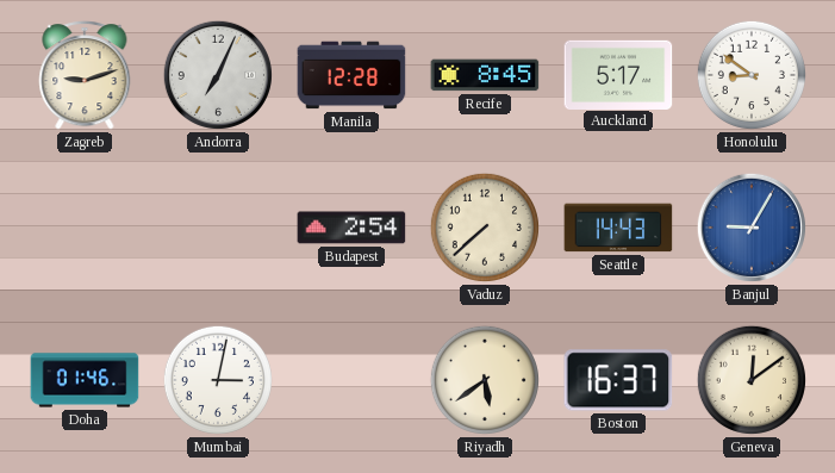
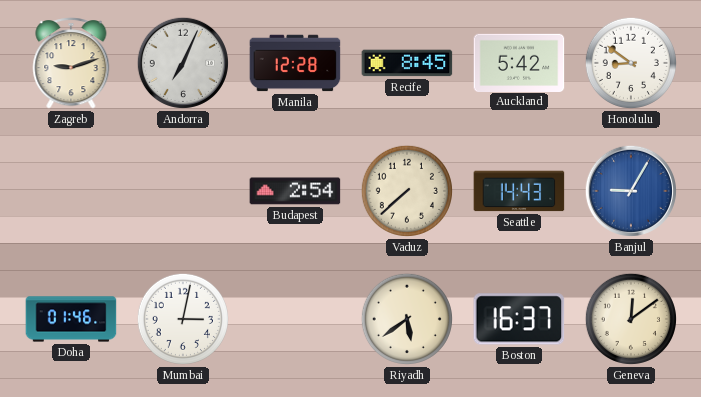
Auckland: 5:17 -> 5:42
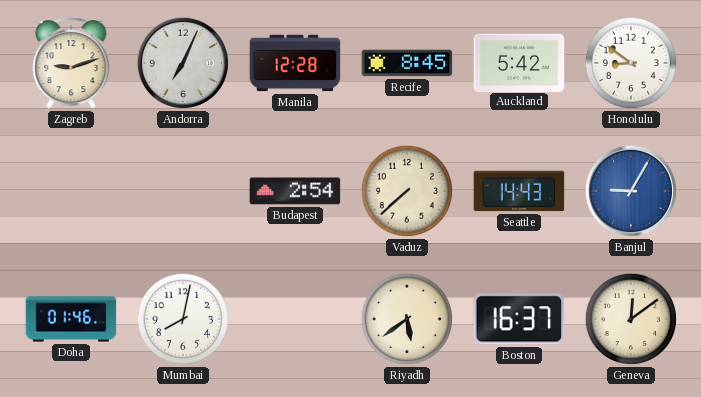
Mumbai: 3:02 -> 8:02
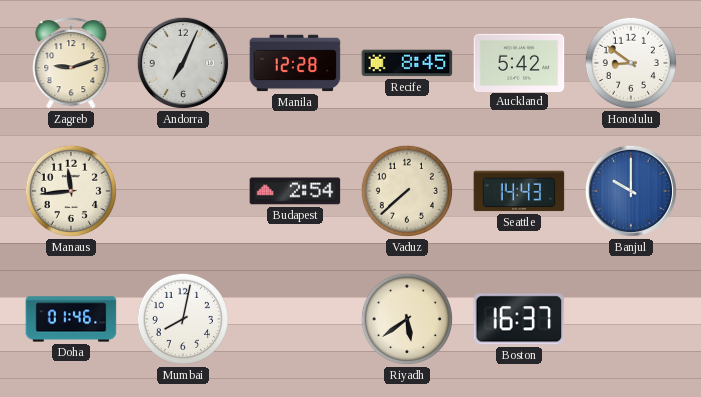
Manaus: none -> 11:44
Banjul: 9:05 -> 10:00
Geneva: 12:09 -> none
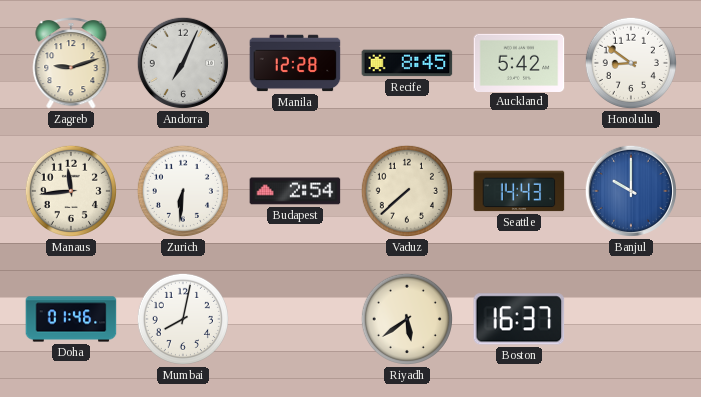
Zurich: none -> 6:31
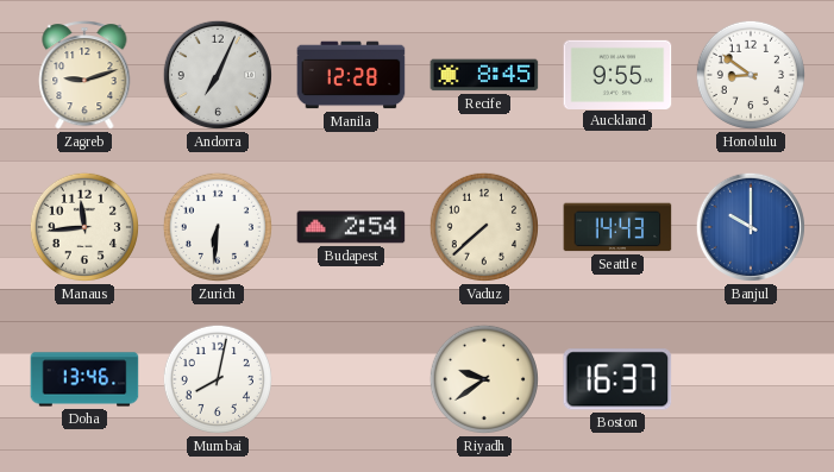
Auckland: 5:42 -> 9:55
Doha: 01:46 -> 13:46
Riyadh: 5:39 -> 9:39
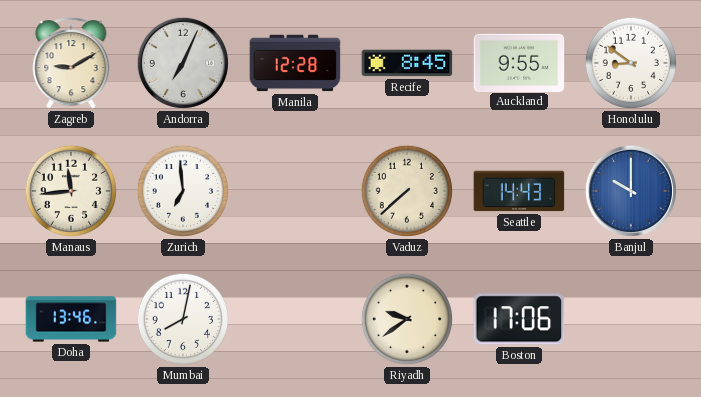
Zagreb: 9:12 -> 9:10
Zurich: 6:31 -> 6:59
Budapest: 2:54 -> none
Boston: 16:37 -> 17:06
